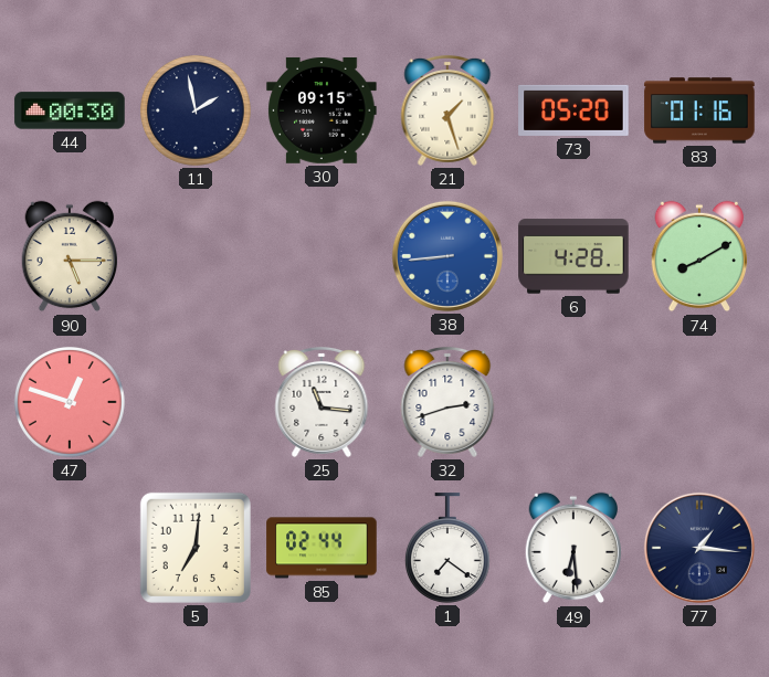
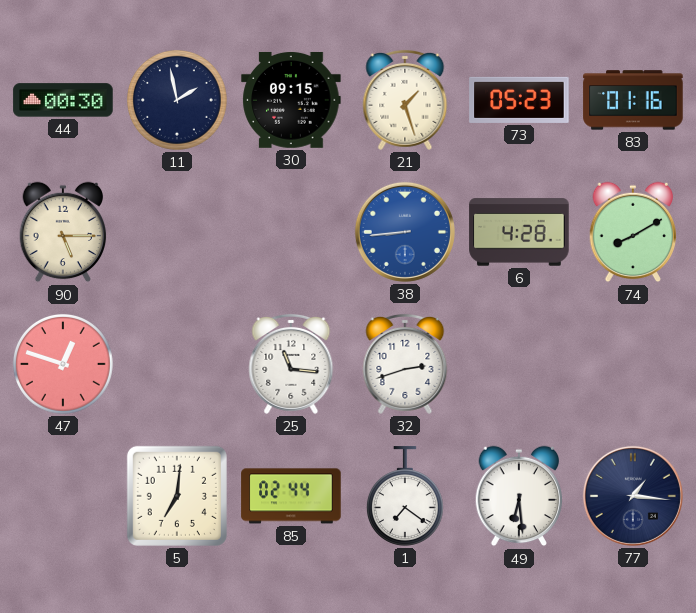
73: 05:20 -> 05:23
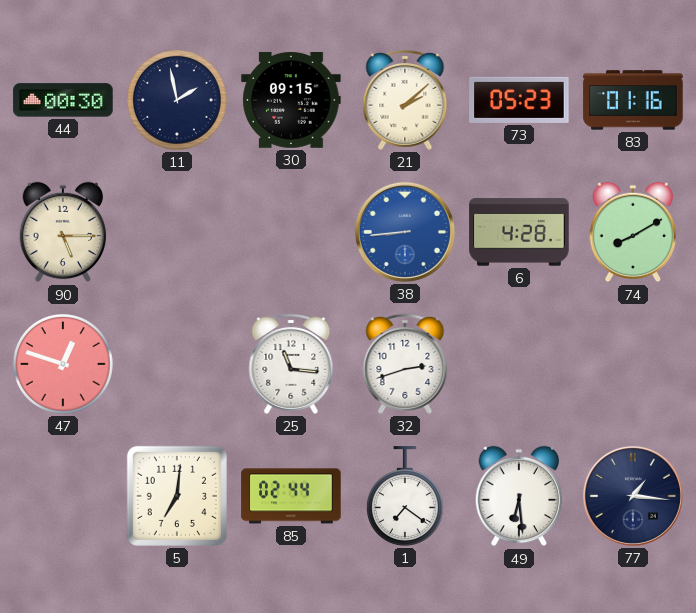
21: 1:27 -> 2:08
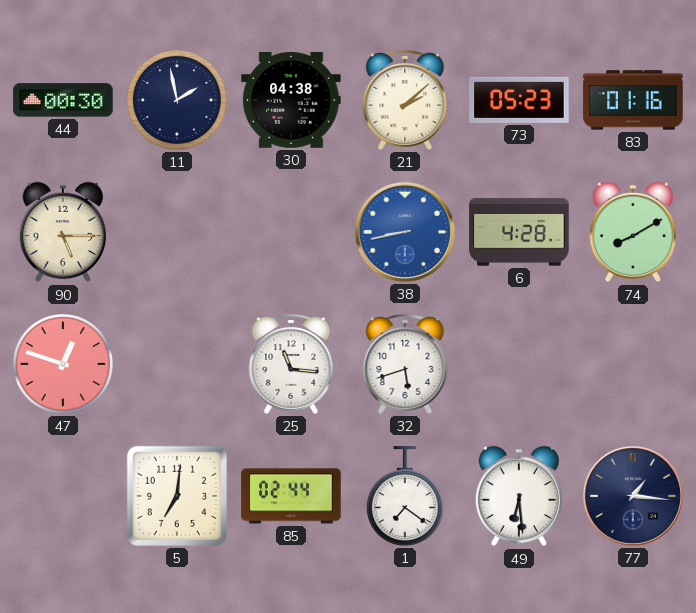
30: 09:15 -> 04:38
38: 8:44 -> 8:43
32: 2:42 -> 5:42
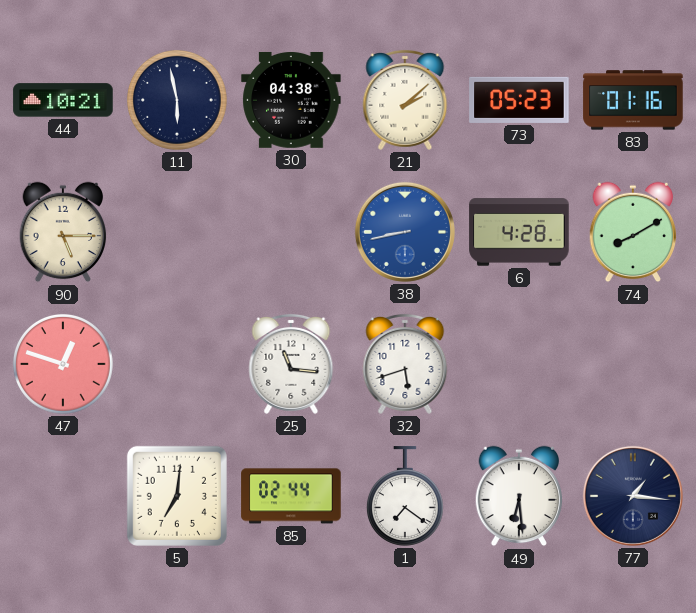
44: 00:30 -> 10:21
11: 1:58 -> 5:58
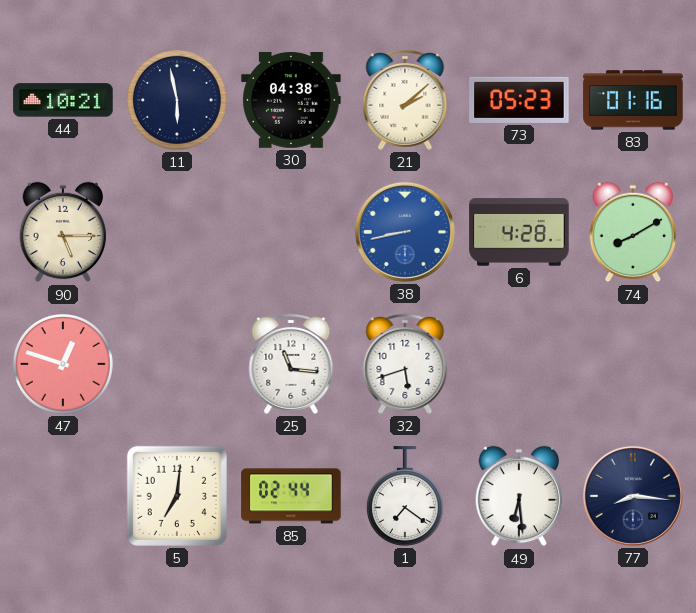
77: 1:16 -> 8:16
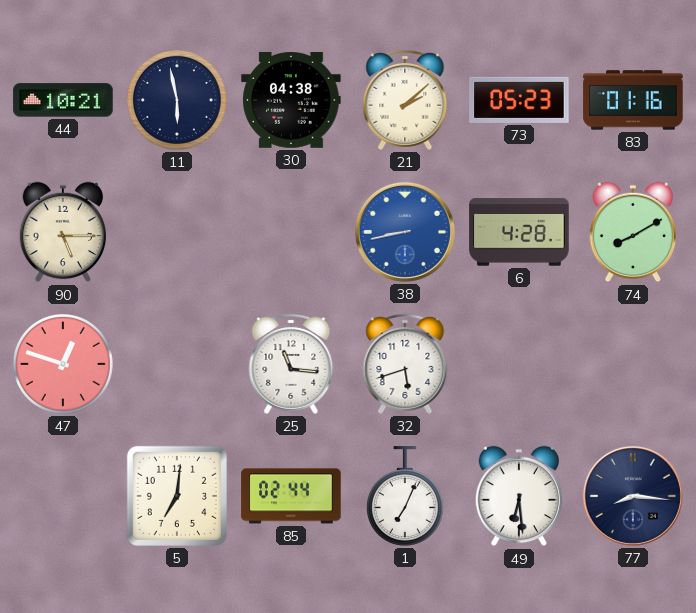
1: 7:21 -> 7:04
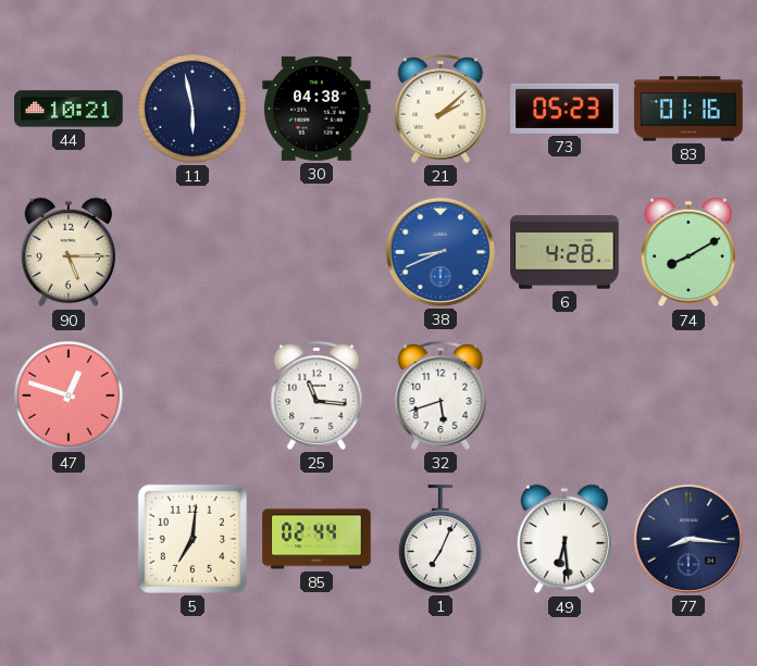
38: 8:43 -> 8:41
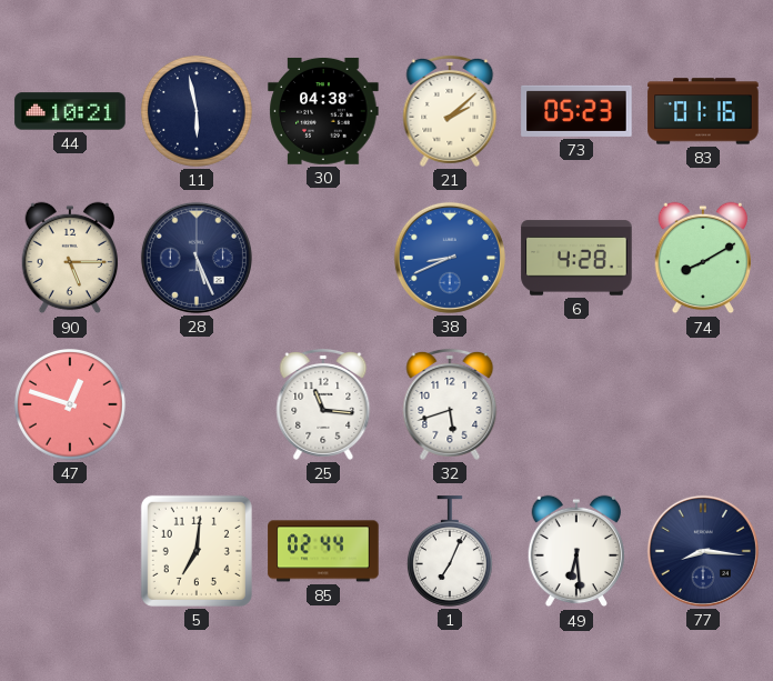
28: none -> 5:26
